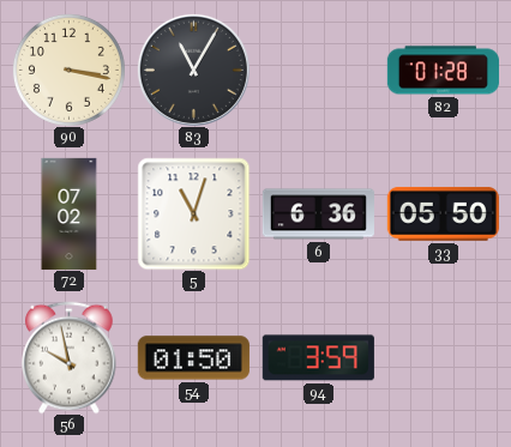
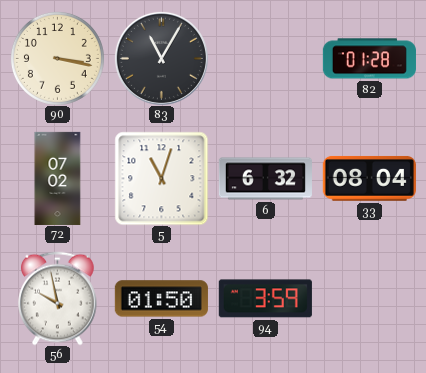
6: 6:36 -> 6:32
33: 05:50 -> 08:04
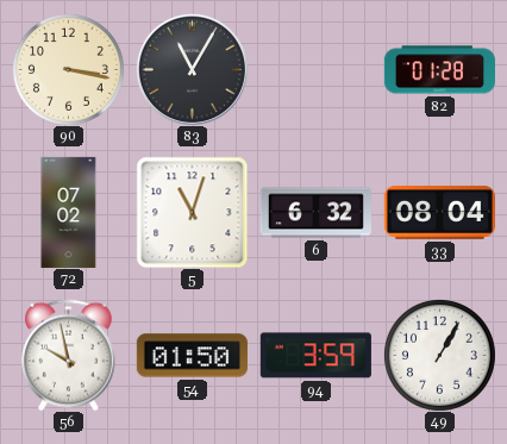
49: none -> 1:05
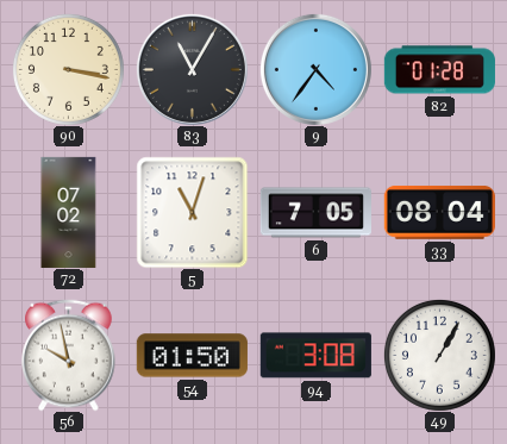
9: none -> 4:36
6: 6:32 -> 7:05
94: 3:59 -> 3:08
